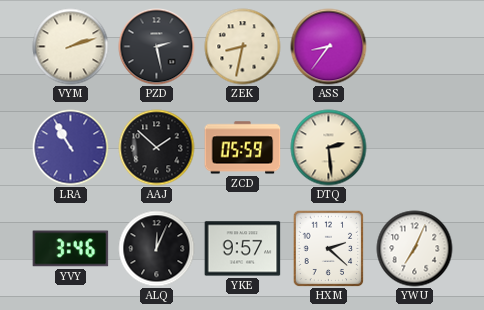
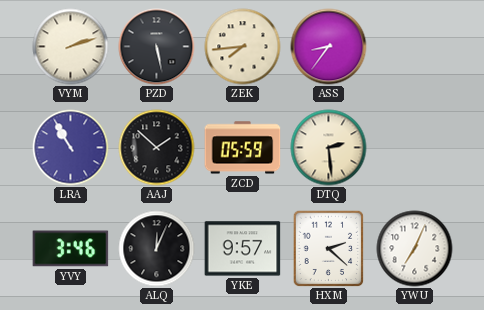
PZD: 2:28 -> 5:28
ZEK: 8:32 -> 7:44
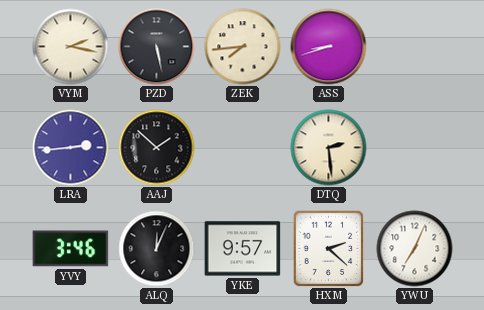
VYM: 2:12 -> 2:17
ASS: 8:36 -> 8:42
LRA: 10:55 -> 2:44
ZCD: 05:59 -> none
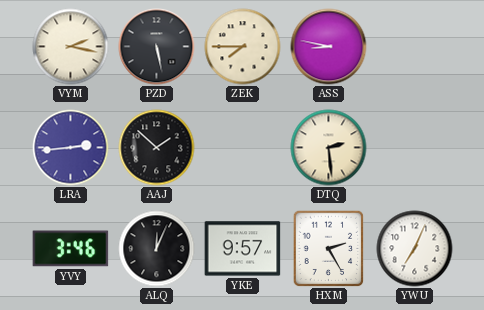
ZEK: 7:44 -> 7:45
ASS: 8:42 -> 8:47
HXM: 2:22 -> 2:25
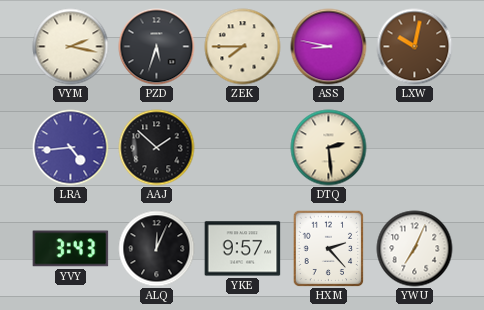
PZD: 5:28 -> 5:33
LXW: none -> 10:02
LRA: 2:44 -> 4:44
YVY: 3:46 -> 3:43
HXM: 2:25 -> 2:23
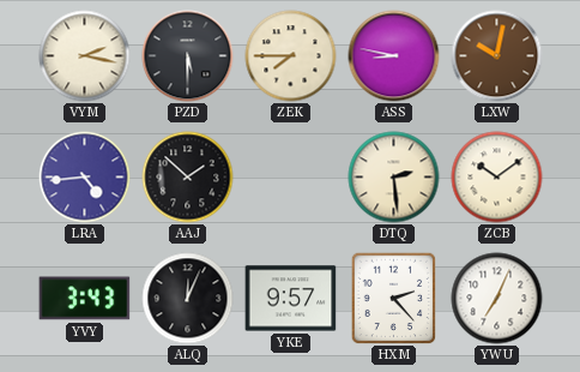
PZD: 5:33 -> 5:30
ZCB: none -> 10:09
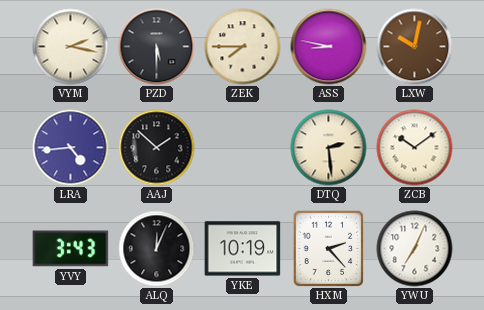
YKE: 9:57 -> 10:19
